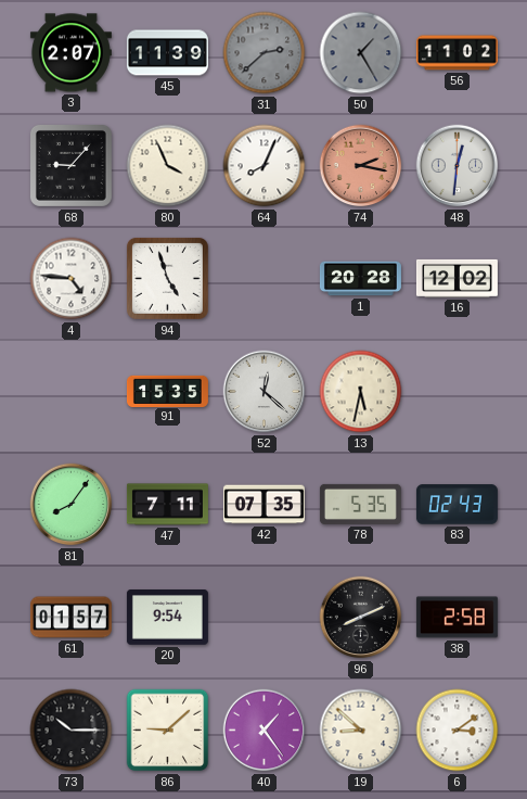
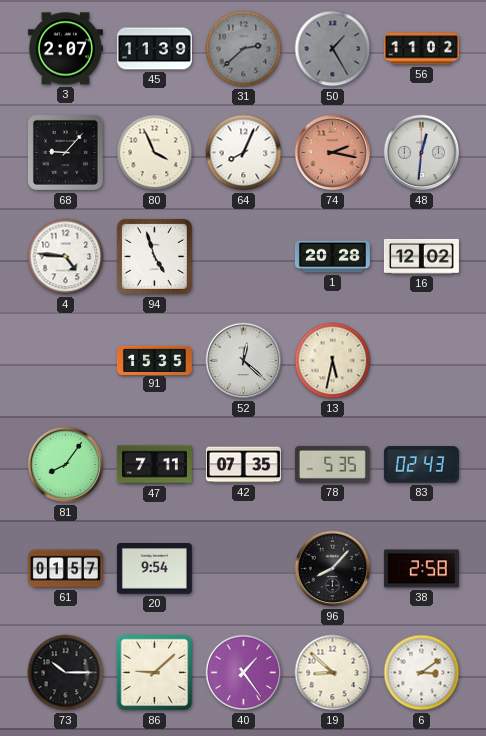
96: 8:11 -> 8:07
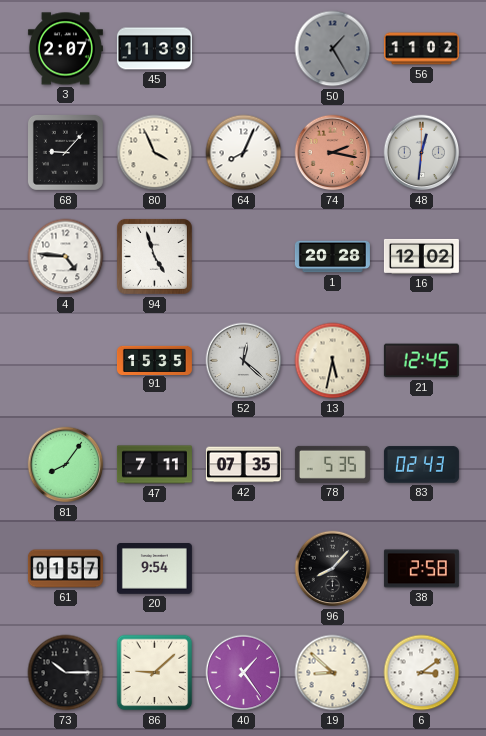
31: 2:38 -> none
21: none -> 12:45
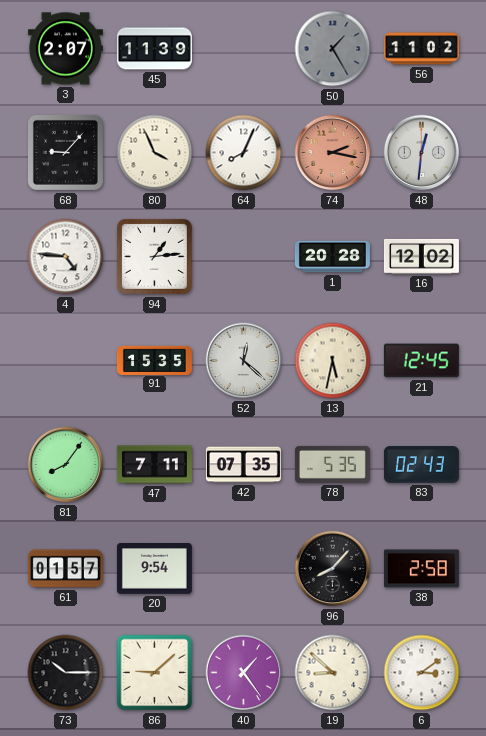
94: 4:57 -> 1:14
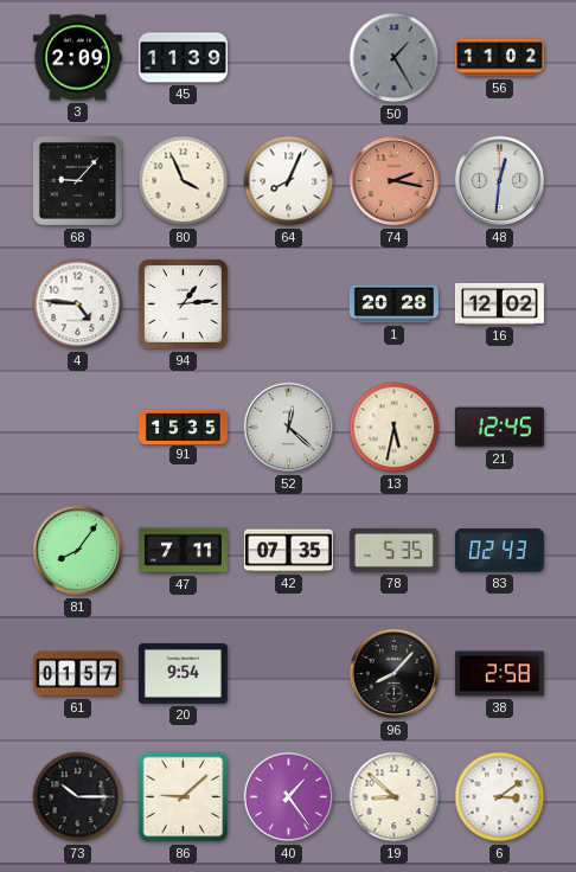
3: 2:07 -> 2:09
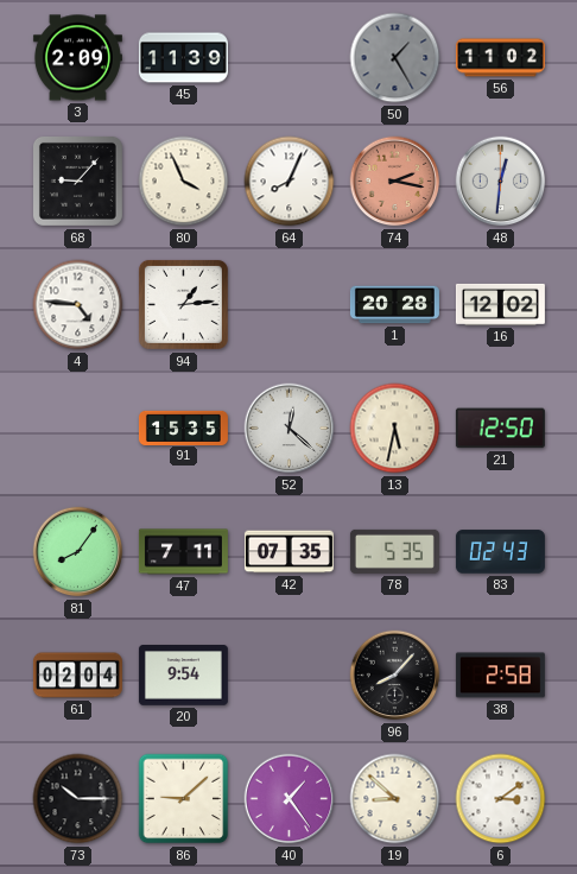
21: 12:45 -> 12:50
61: 01:57 -> 02:04
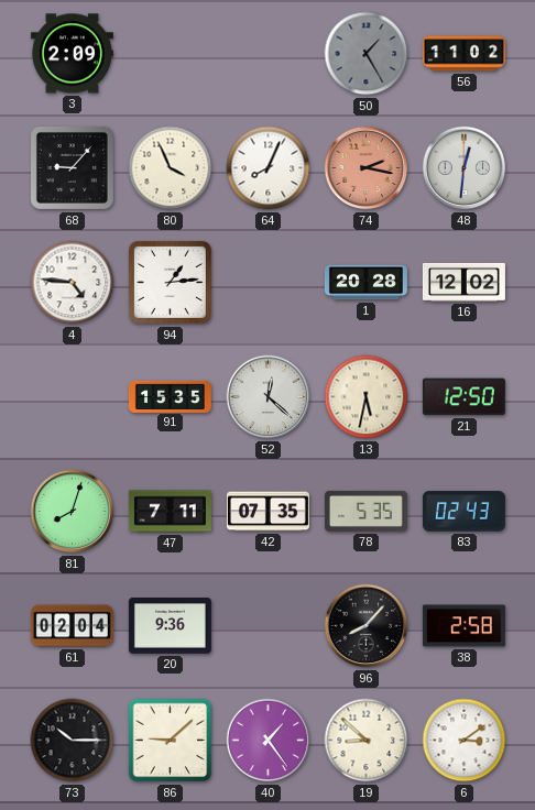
45: 11:39 -> none
81: 8:06 -> 8:03
20: 9:54 -> 9:36
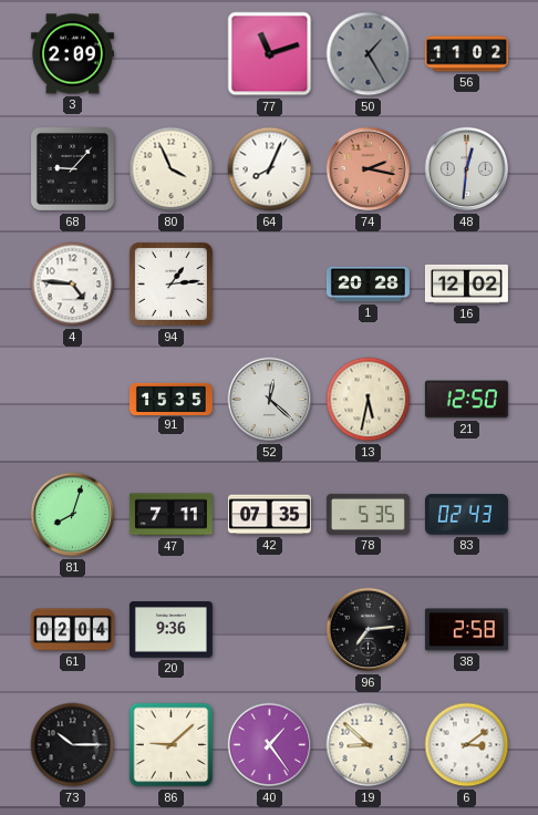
77: none -> 11:12
96: 8:07 -> 7:14
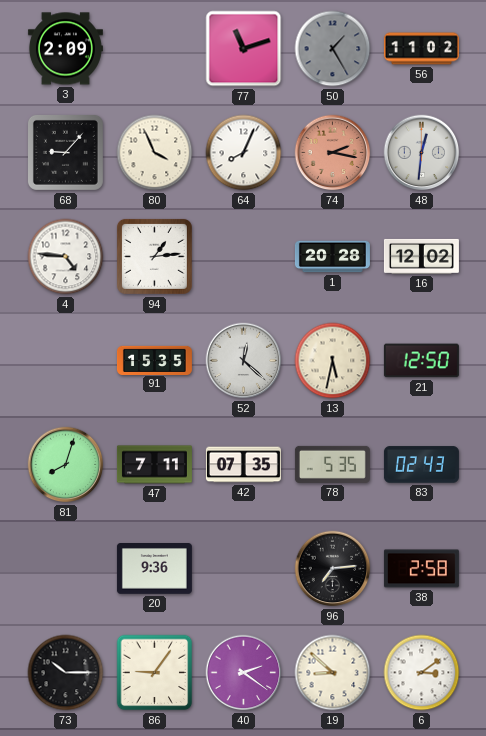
61: 02:04 -> none
86: 9:08 -> 9:06
40: 1:24 -> 2:21
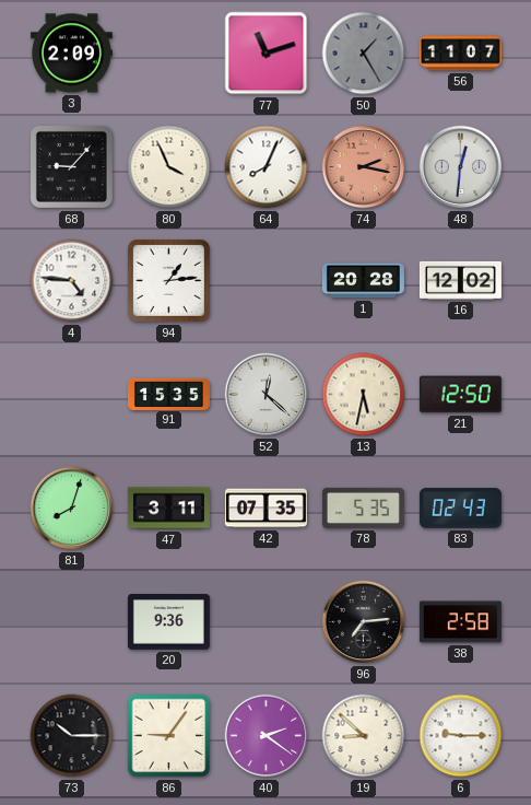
56: 11:02 -> 11:07
47: 7:11 -> 3:11
6: 3:09 -> 9:15
